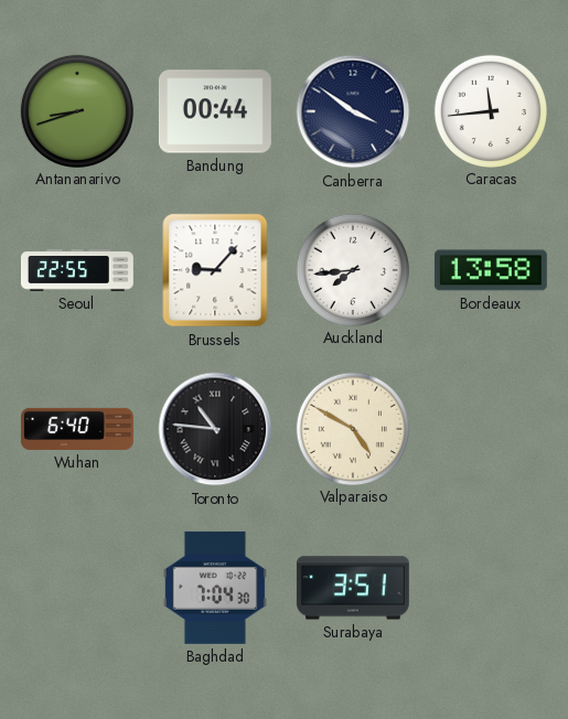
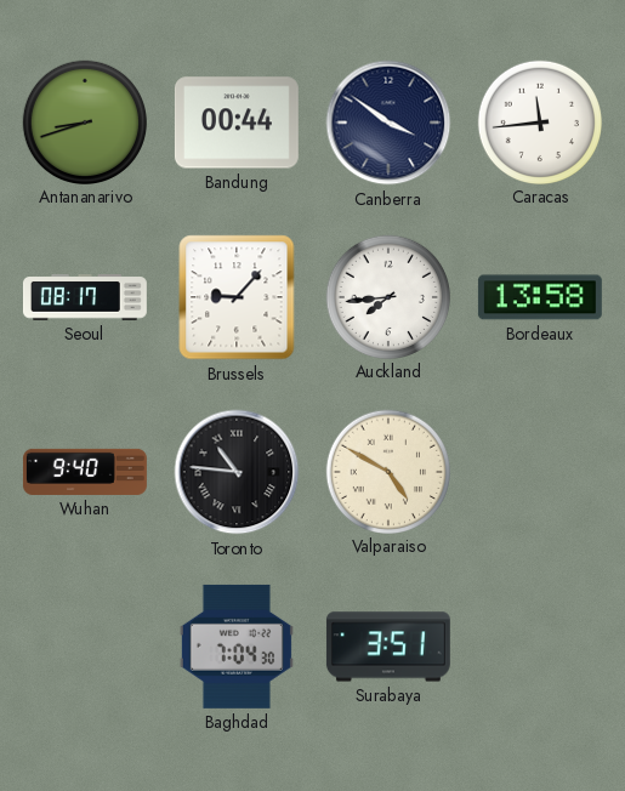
Seoul: 22:55 -> 08:17
Wuhan: 6:40 -> 9:40
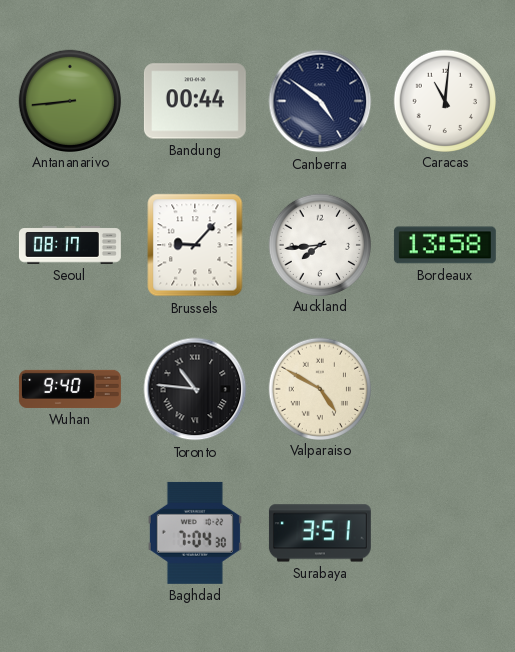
Antananarivo: 8:42 -> 8:44
Canberra: 3:51 -> 4:51
Caracas: 11:44 -> 11:01
